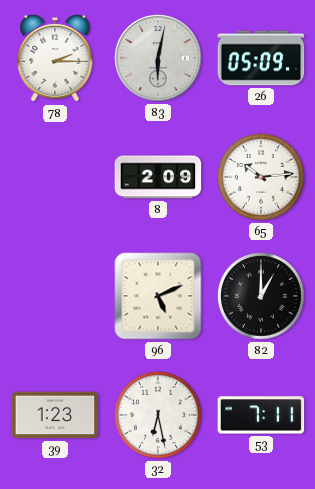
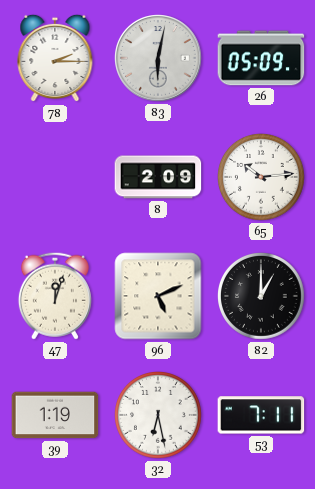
47: none -> 12:03
39: 1:23 -> 1:19
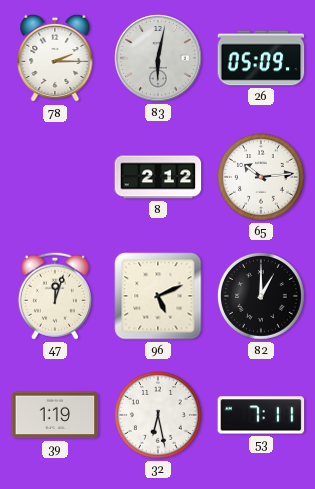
8: 2:09 -> 2:12
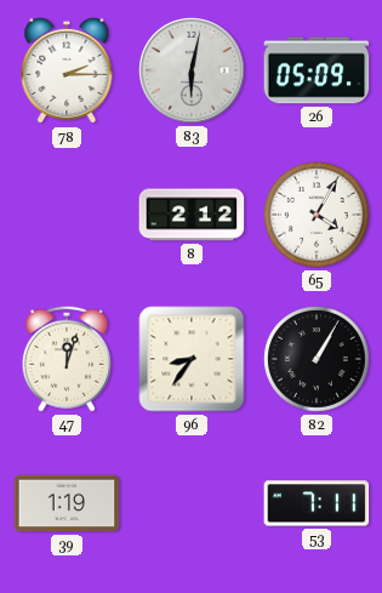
65: 10:14 -> 4:05
96: 5:11 -> 8:36
82: 1:00 -> 1:05
32: 6:28 -> none
